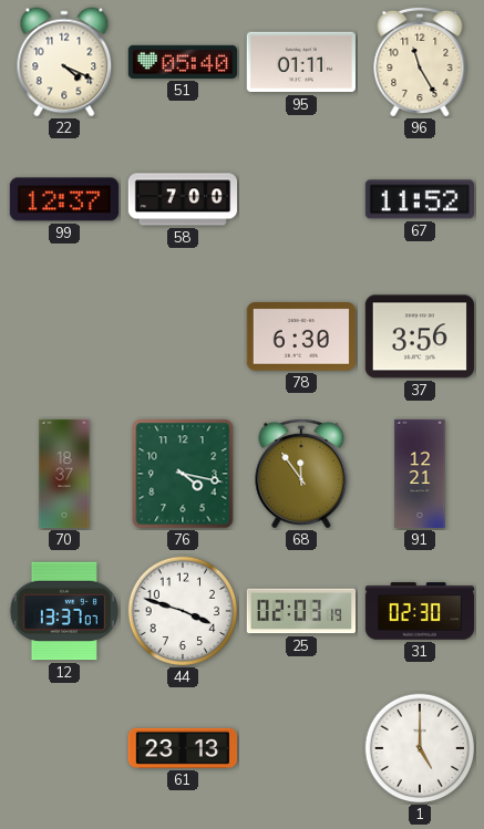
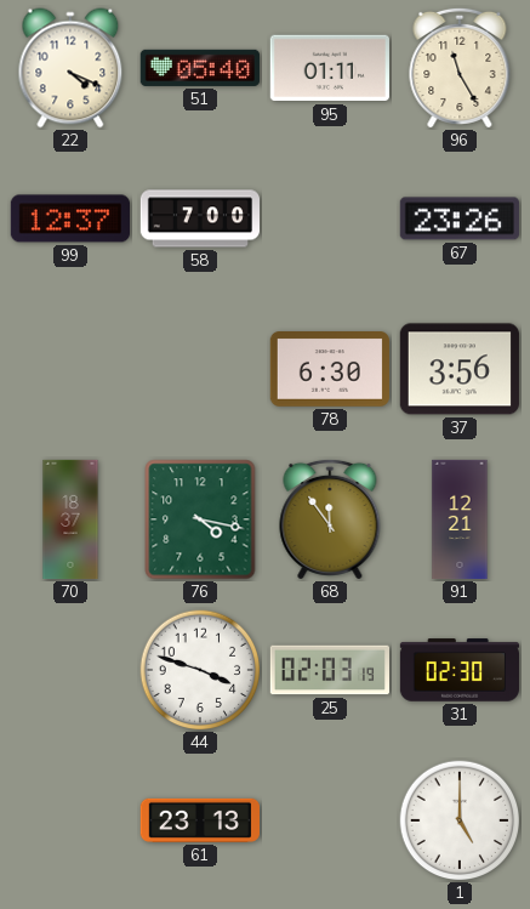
67: 11:52 -> 23:26
12: 13:37 -> none
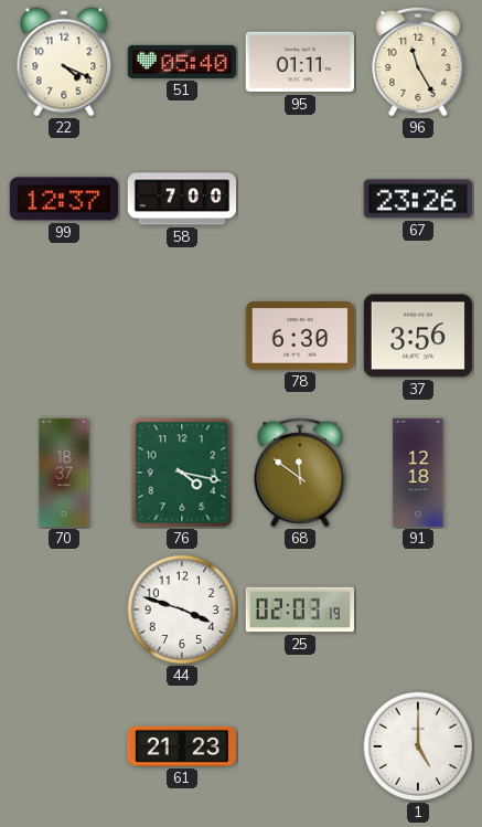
68: 11:54 -> 11:51
91: 12:21 -> 12:18
31: 02:30 -> none
61: 23:13 -> 21:23
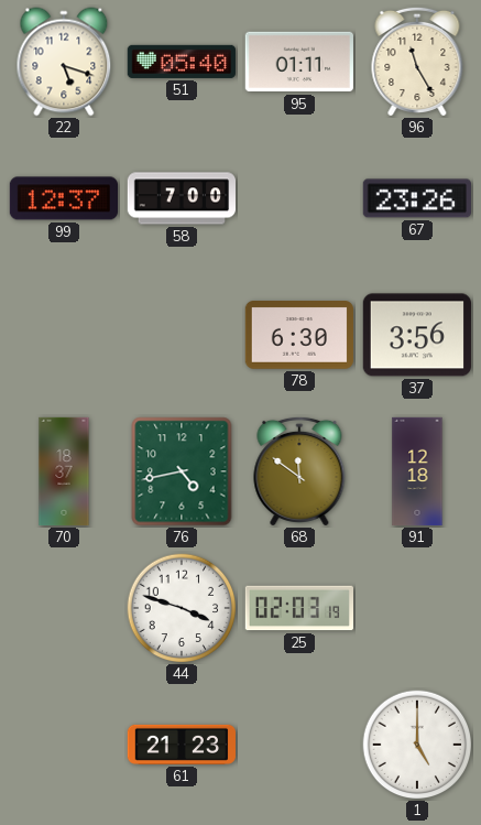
22: 4:19 -> 5:18
76: 4:17 -> 4:43
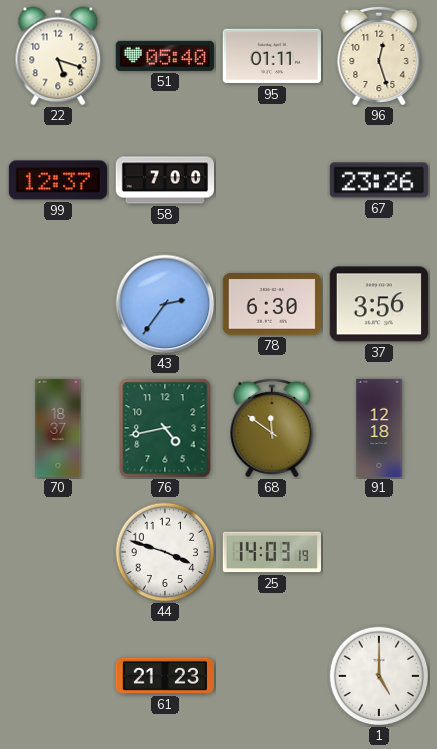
96: 11:25 -> 12:27
43: none -> 2:36
25: 02:03 -> 14:03
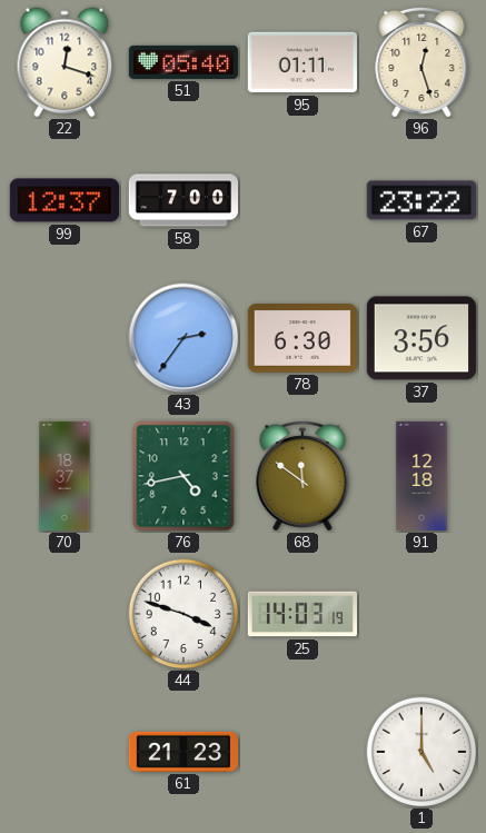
22: 5:18 -> 12:18
67: 23:26 -> 23:22
